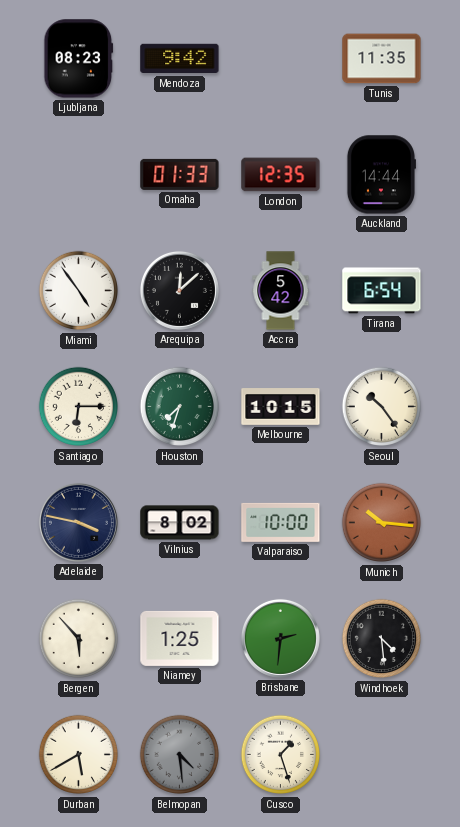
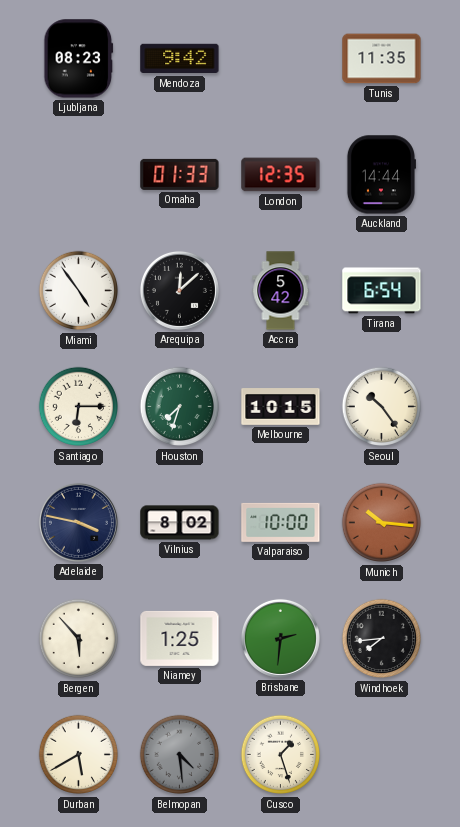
Windhoek: 4:29 -> 7:44
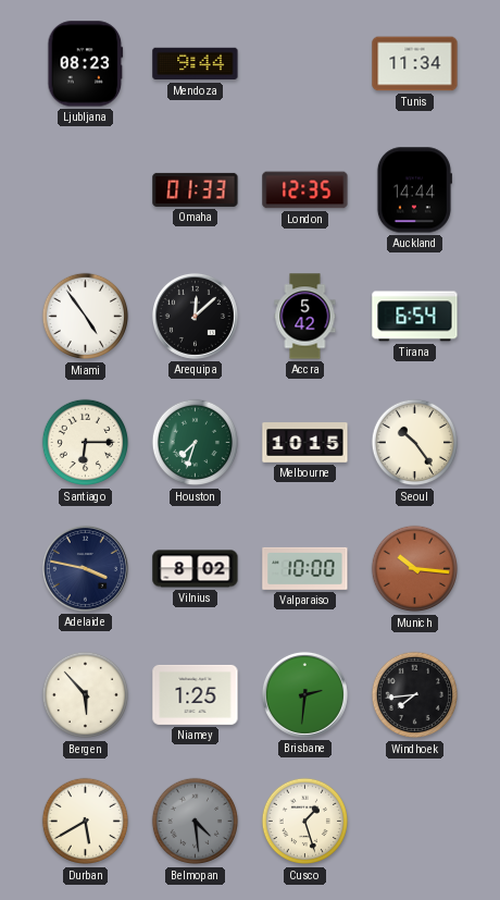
Mendoza: 9:42 -> 9:44
Tunis: 11:35 -> 11:34
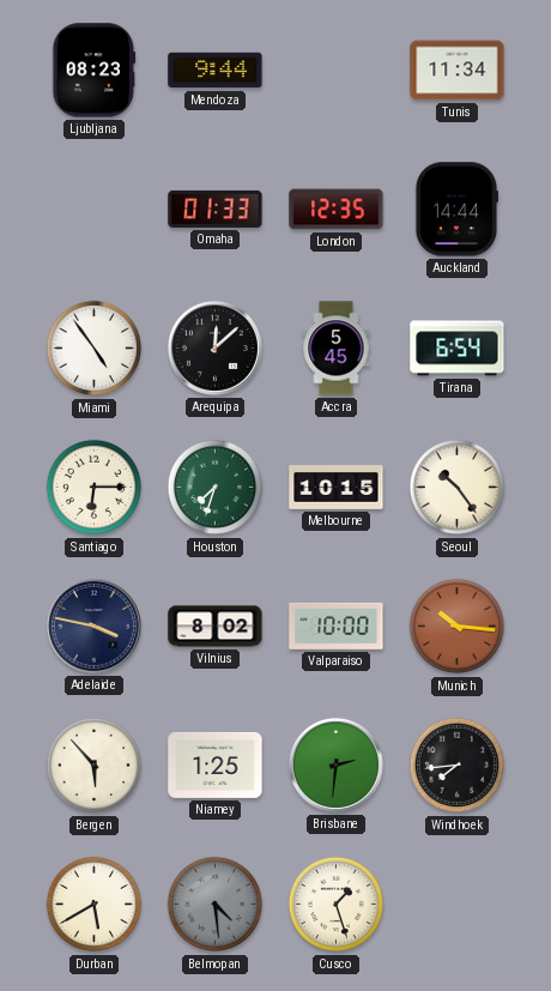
Accra: 5:42 -> 5:45
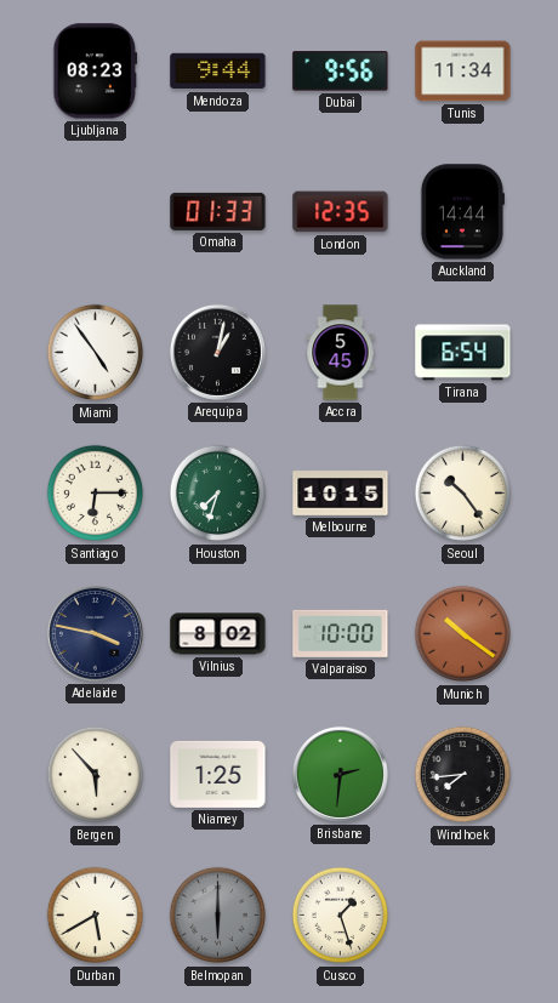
Dubai: none -> 9:56
Arequipa: 12:08 -> 1:02
Munich: 10:16 -> 10:21
Belmopan: 4:29 -> 6:00
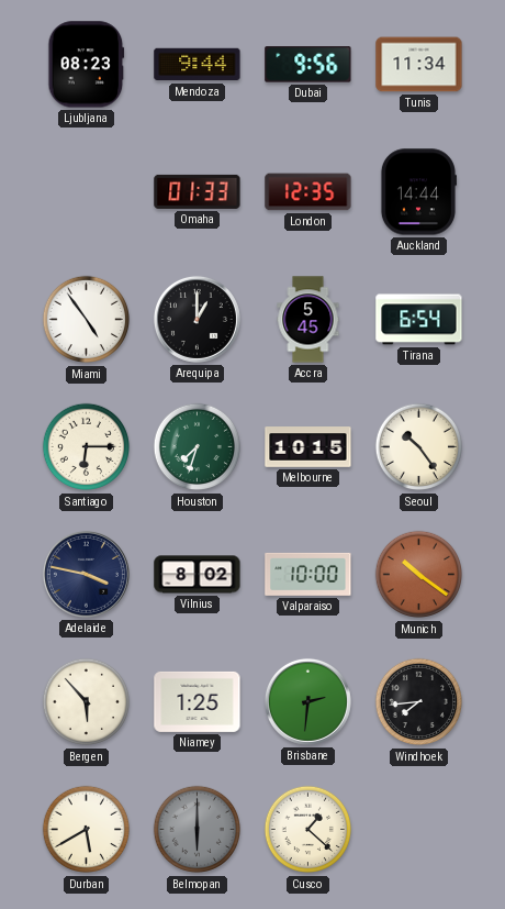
Arequipa: 1:02 -> 1:00
Cusco: 1:27 -> 1:22
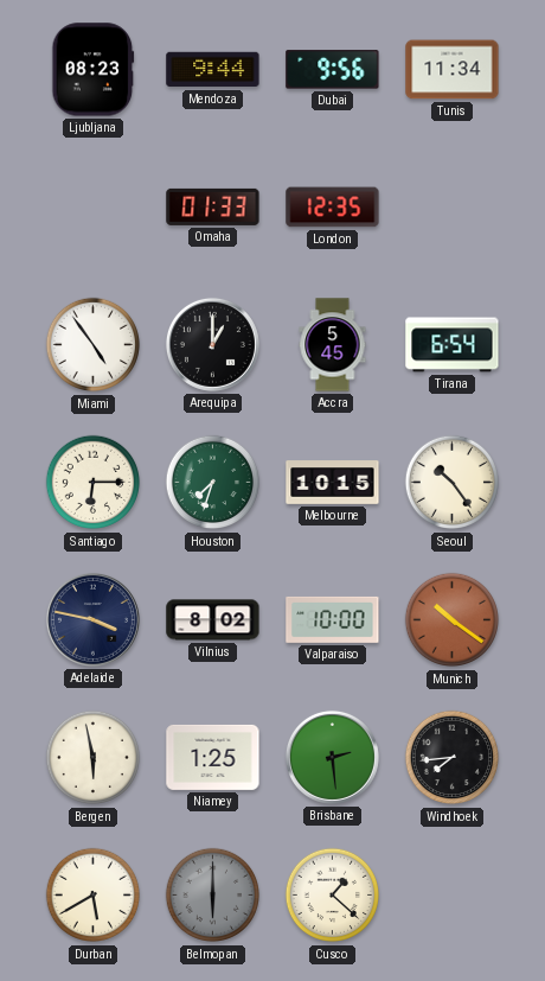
Auckland: 14:44 -> none
Bergen: 5:53 -> 5:58
Brisbane: 2:31 -> 2:29
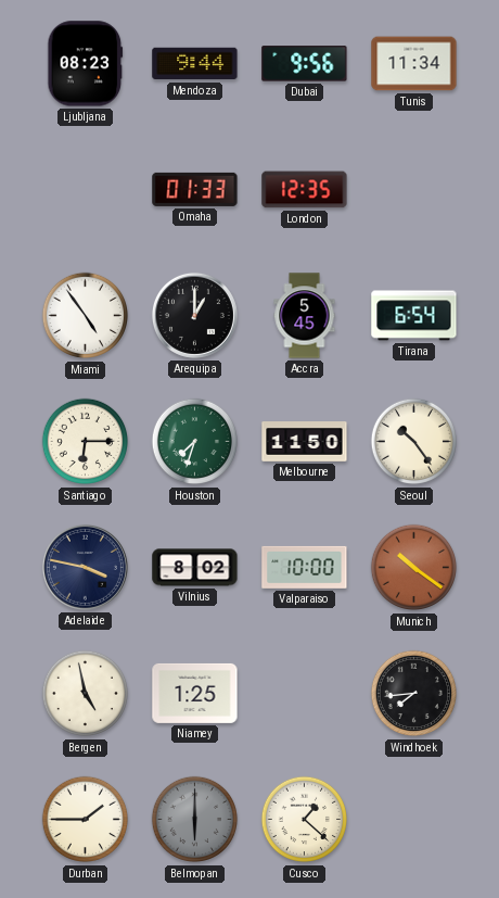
Melbourne: 10:15 -> 11:50
Bergen: 5:58 -> 4:58
Brisbane: 2:29 -> none
Durban: 5:40 -> 1:45
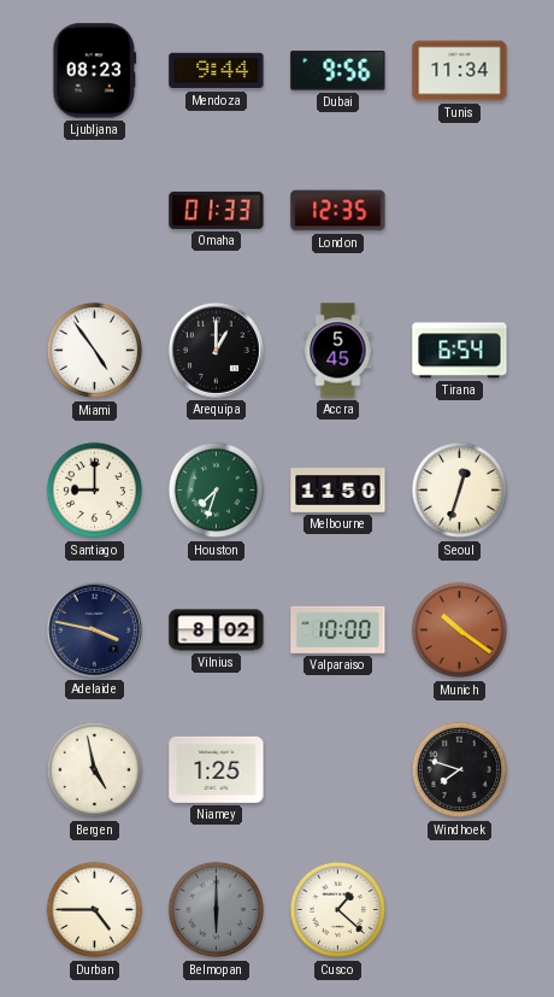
Santiago: 6:15 -> 9:00
Seoul: 10:24 -> 12:33
Windhoek: 7:44 -> 7:48
Durban: 1:45 -> 4:45
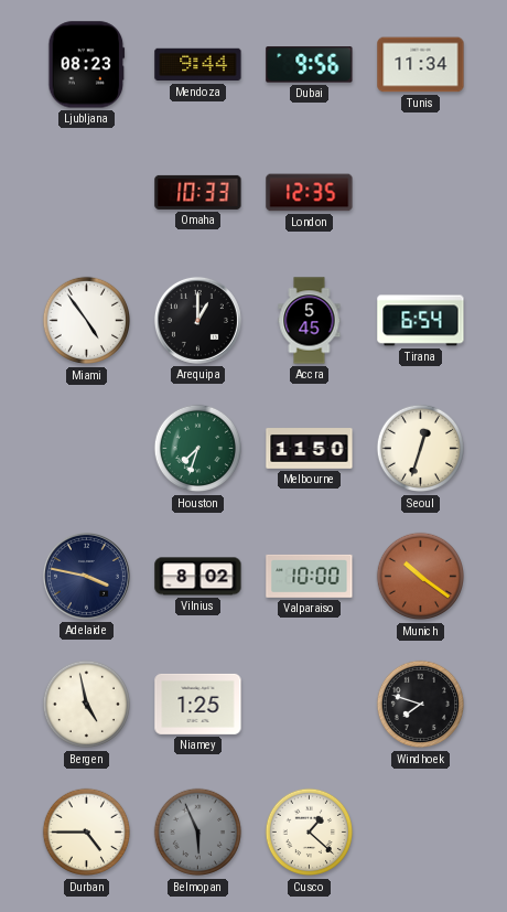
Omaha: 01:33 -> 10:33
Santiago: 9:00 -> none
Belmopan: 6:00 -> 5:56
